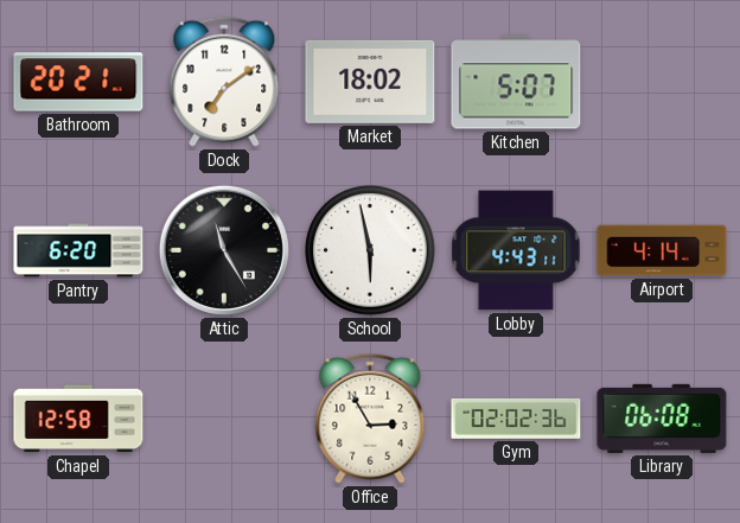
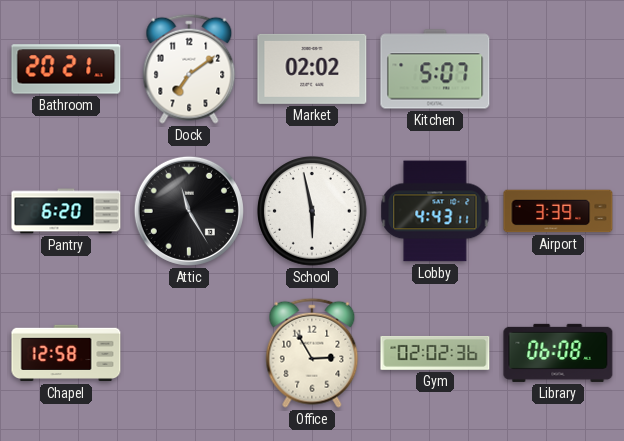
Market: 18:02 -> 02:02
Airport: 4:14 -> 3:39
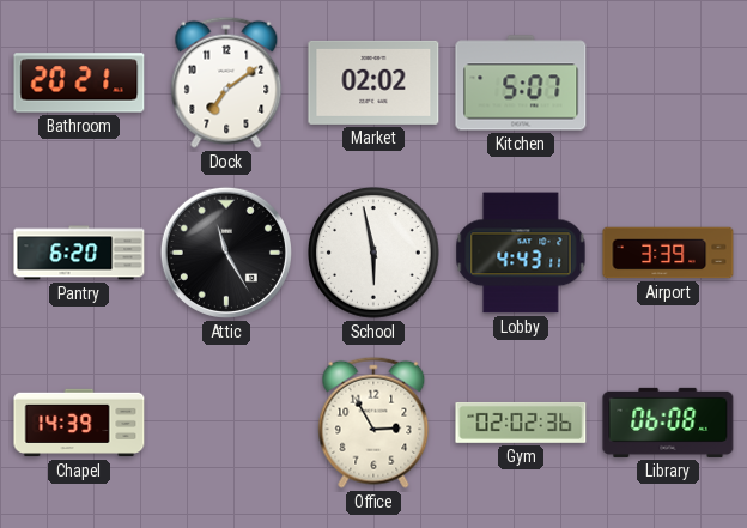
Chapel: 12:58 -> 14:39
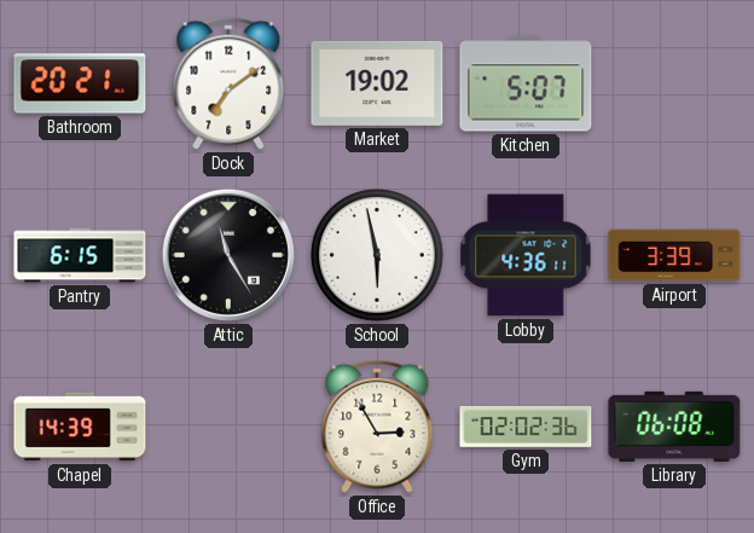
Market: 02:02 -> 19:02
Pantry: 6:20 -> 6:15
Lobby: 4:43 -> 4:36
